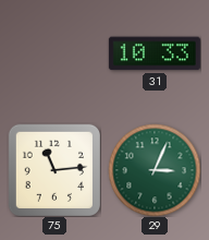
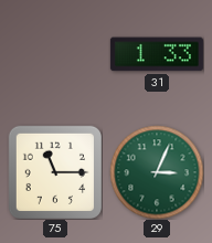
31: 10:33 -> 1:33
75: 11:14 -> 11:15
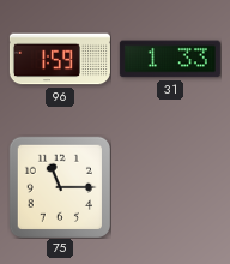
96: none -> 1:59
29: 3:04 -> none
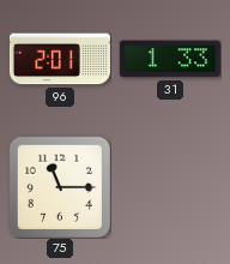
96: 1:59 -> 2:01
